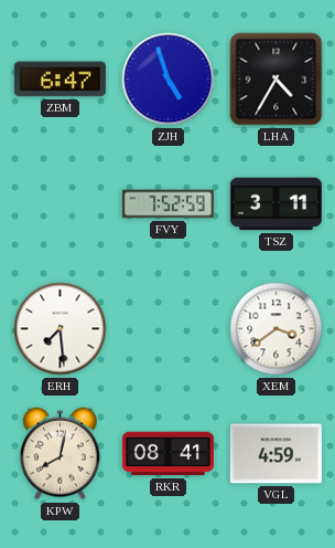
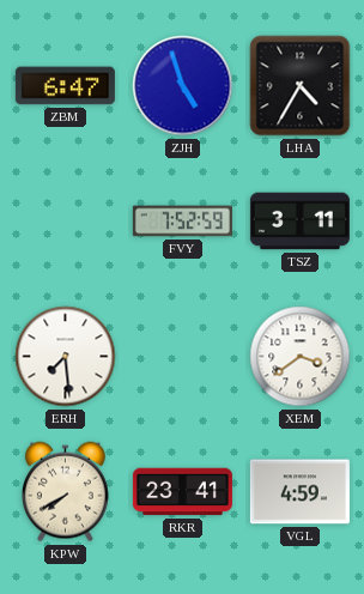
KPW: 8:02 -> 7:40
RKR: 08:41 -> 23:41
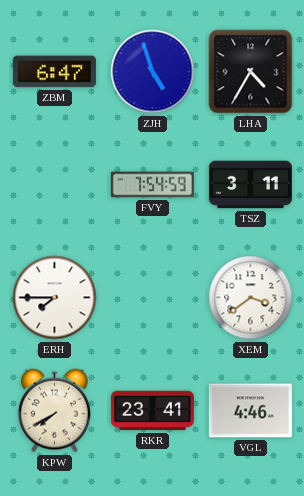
FVY: 7:52 -> 7:54
ERH: 7:29 -> 7:45
VGL: 4:59 -> 4:46
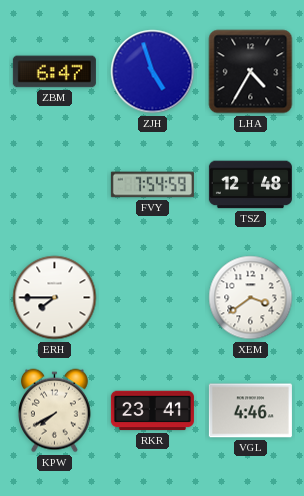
TSZ: 3:11 -> 12:48
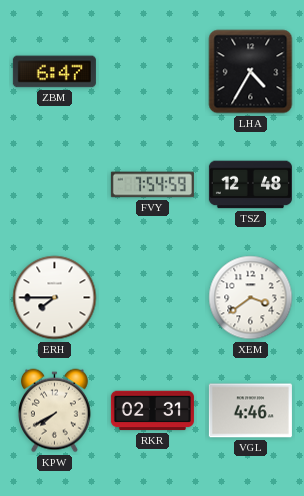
ZJH: 4:57 -> none
RKR: 23:41 -> 02:31
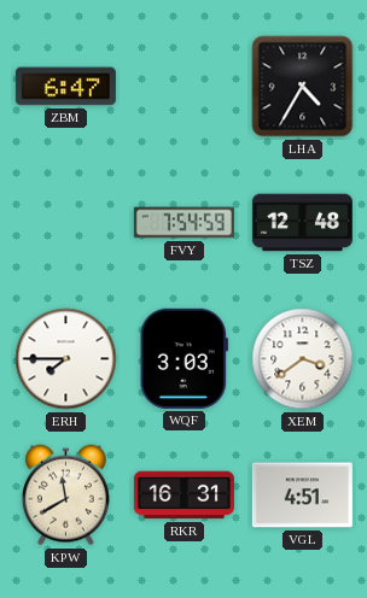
WQF: none -> 3:03
KPW: 7:40 -> 11:40
RKR: 02:31 -> 16:31
VGL: 4:46 -> 4:51
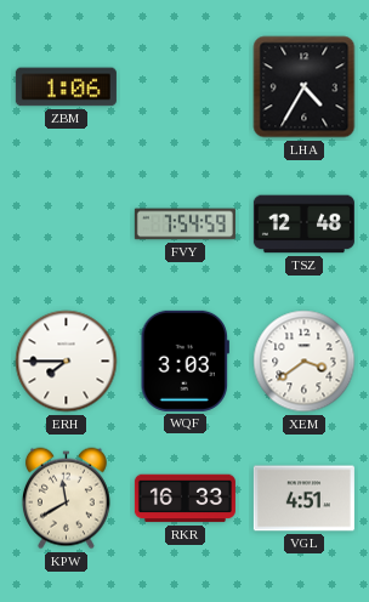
ZBM: 6:47 -> 1:06
RKR: 16:31 -> 16:33
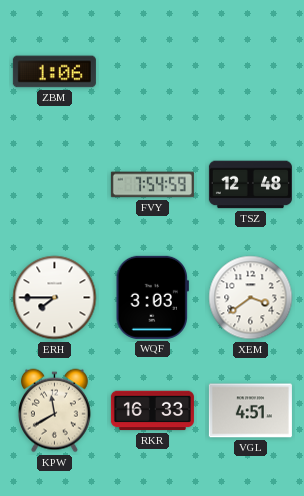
LHA: 4:35 -> none
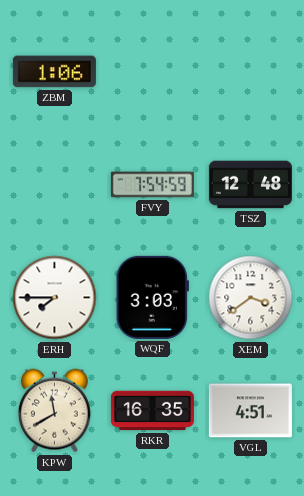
RKR: 16:33 -> 16:35
